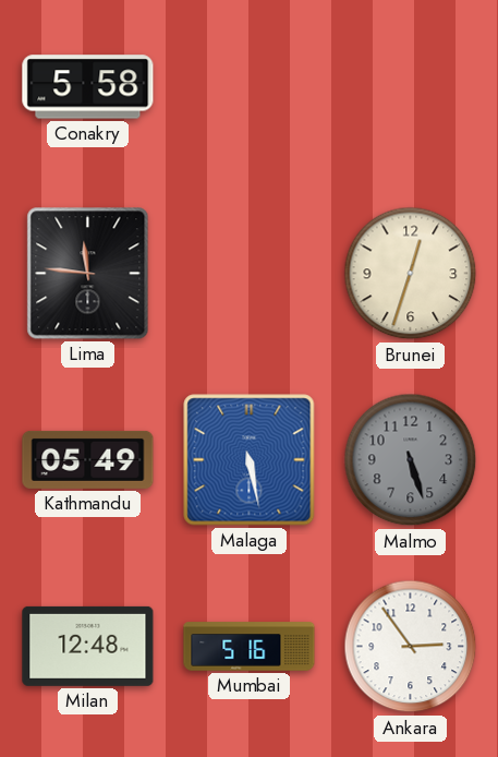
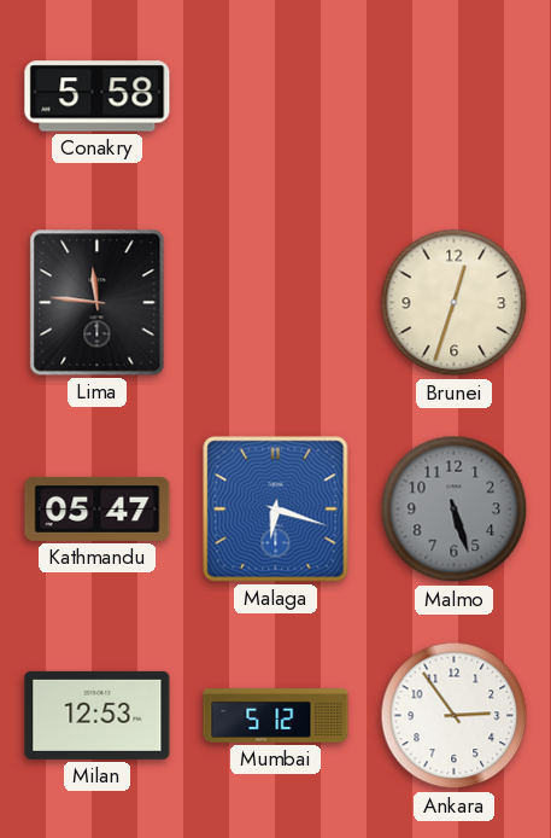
Kathmandu: 05:49 -> 05:47
Malaga: 5:28 -> 6:18
Milan: 12:48 -> 12:53
Mumbai: 5:16 -> 5:12
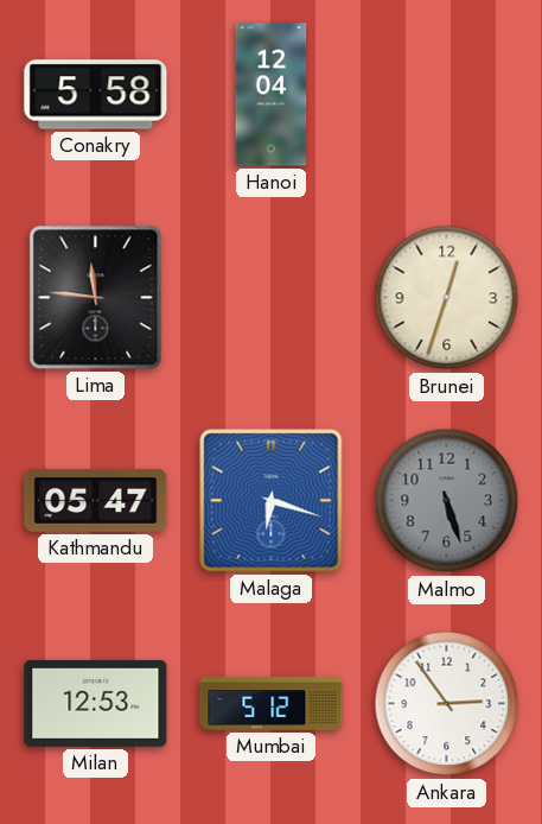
Hanoi: none -> 12:04
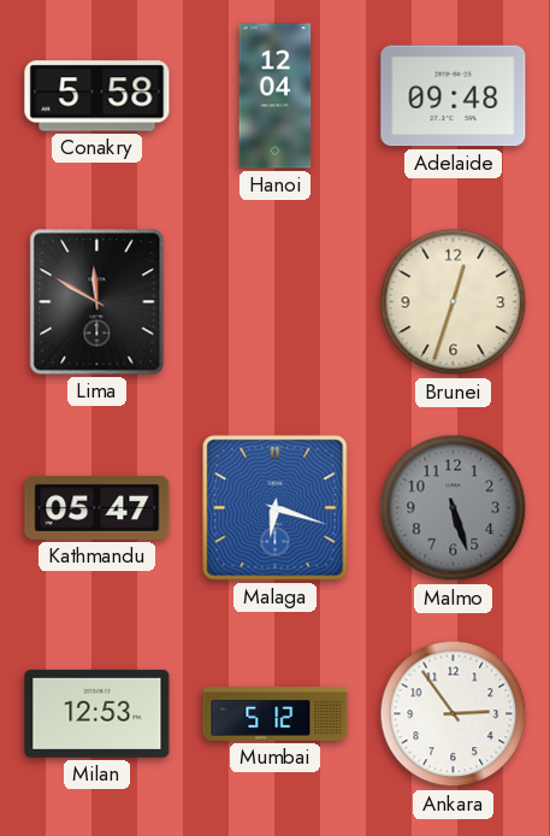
Adelaide: none -> 09:48
Lima: 11:46 -> 11:50
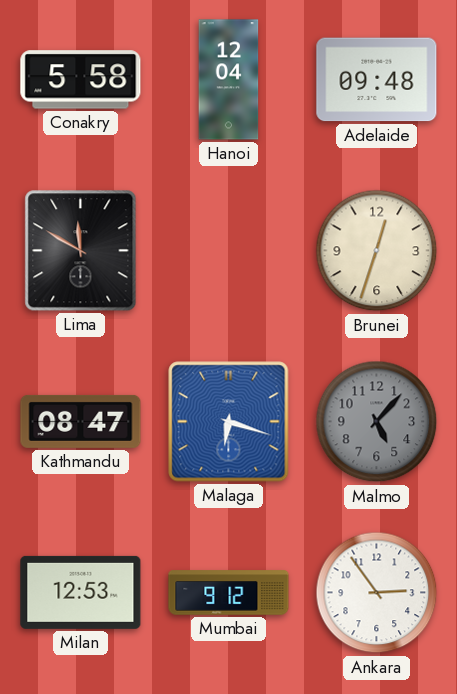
Kathmandu: 05:47 -> 08:47
Malmo: 5:27 -> 5:07
Mumbai: 5:12 -> 9:12
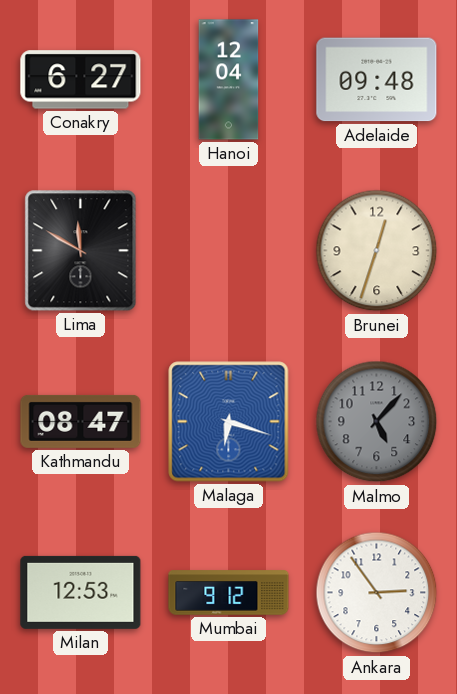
Conakry: 5:58 -> 6:27
